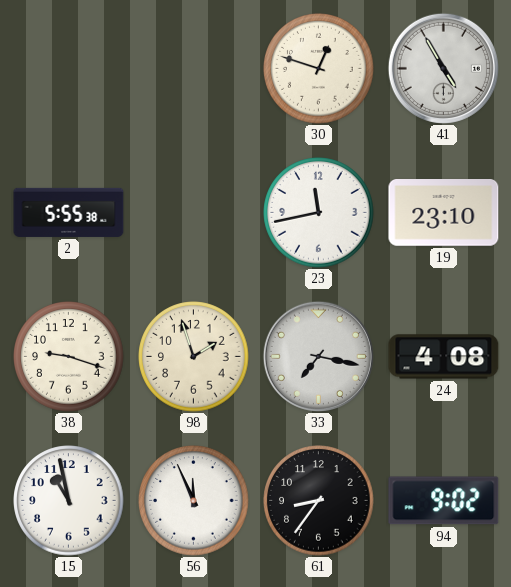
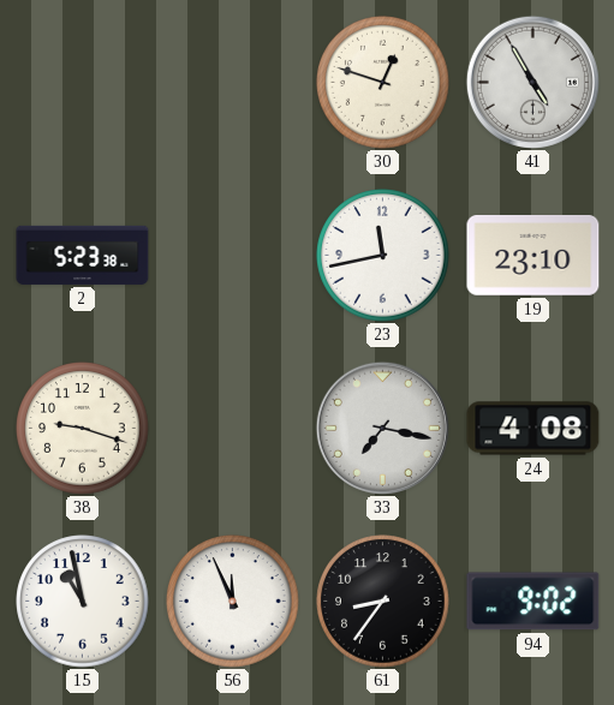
2: 5:55 -> 5:23
98: 1:57 -> none
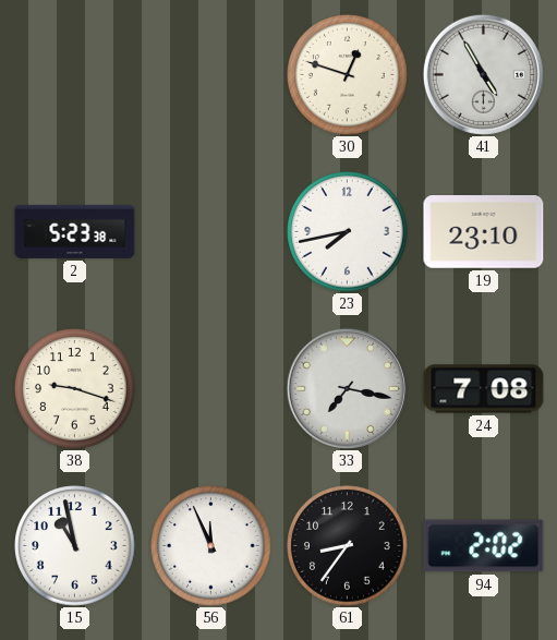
23: 11:43 -> 7:43
24: 4:08 -> 7:08
94: 9:02 -> 2:02
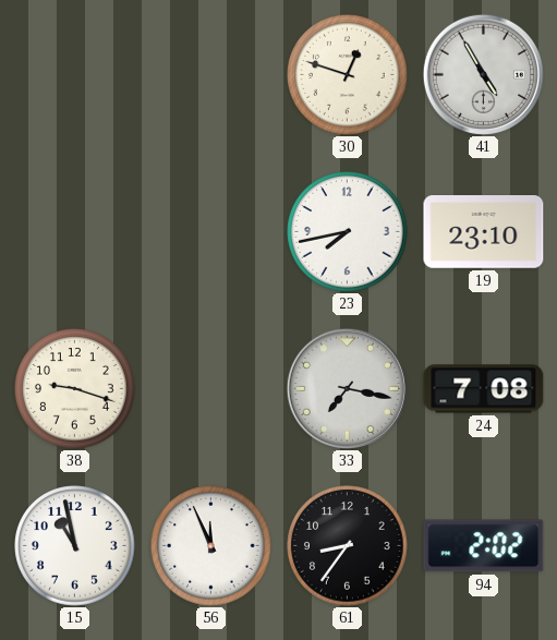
2: 5:23 -> none
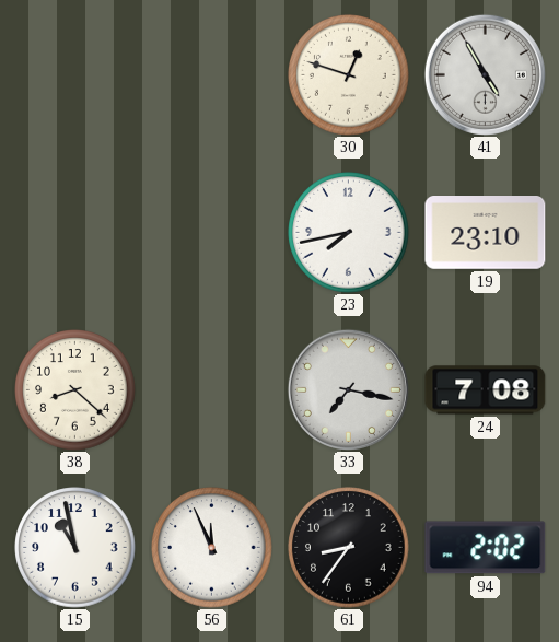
38: 9:18 -> 8:22
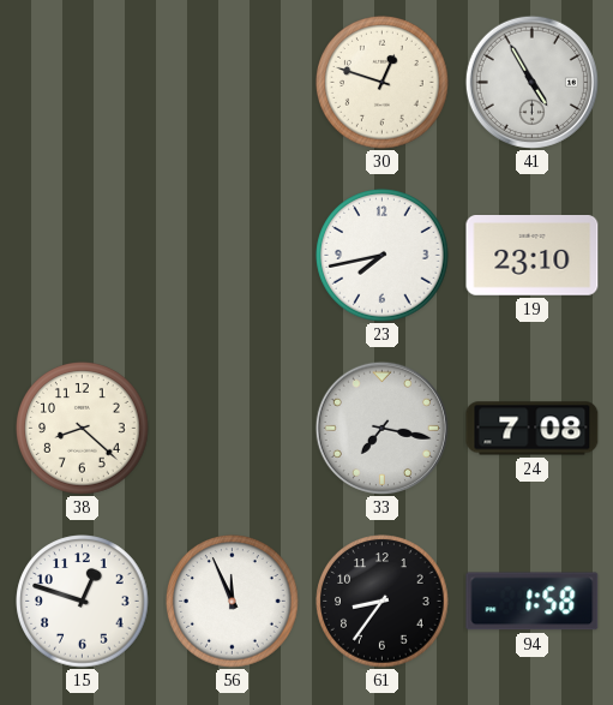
15: 10:58 -> 12:48
94: 2:02 -> 1:58
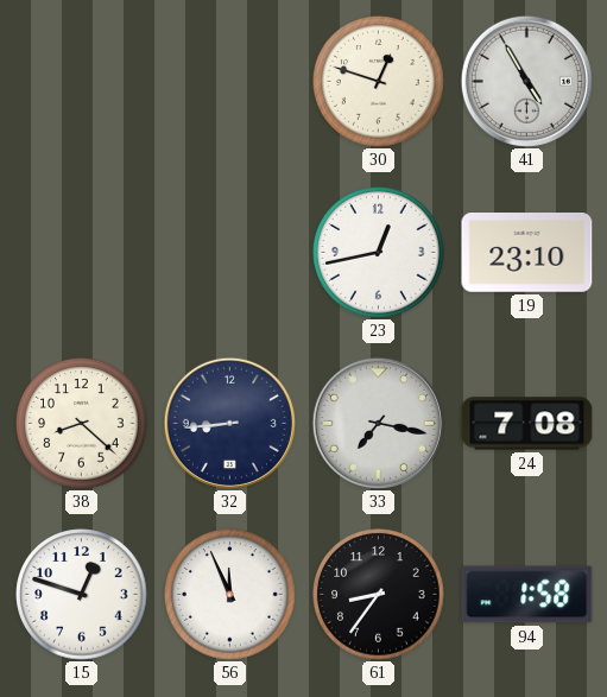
23: 7:43 -> 12:43
32: none -> 8:44
